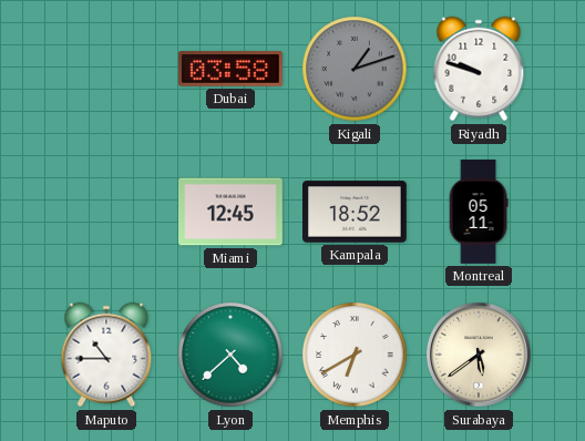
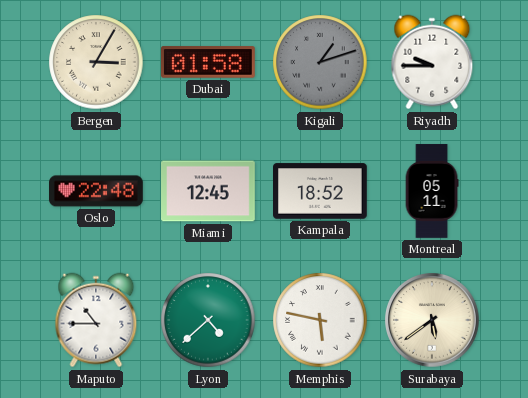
Bergen: none -> 3:05
Dubai: 03:58 -> 01:58
Riyadh: 9:48 -> 9:45
Oslo: none -> 22:48
Memphis: 6:40 -> 5:47
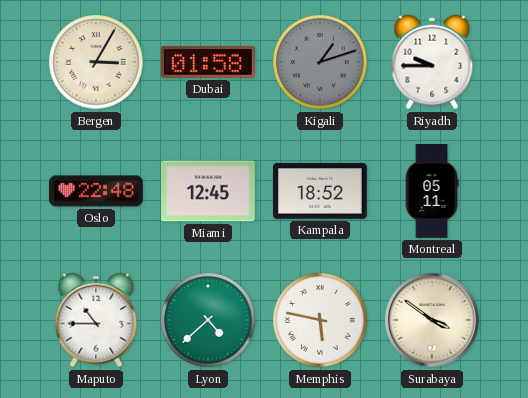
Surabaya: 5:39 -> 3:51
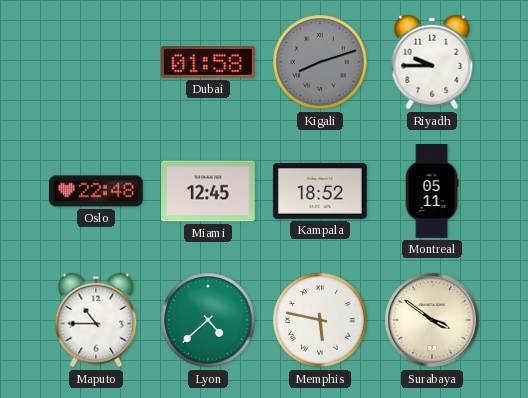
Bergen: 3:05 -> none
Kigali: 1:12 -> 8:12
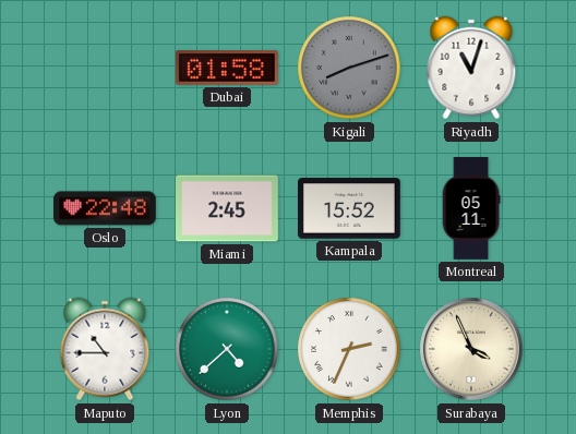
Riyadh: 9:45 -> 11:03
Miami: 12:45 -> 2:45
Kampala: 18:52 -> 15:52
Memphis: 5:47 -> 2:34
Surabaya: 3:51 -> 3:56
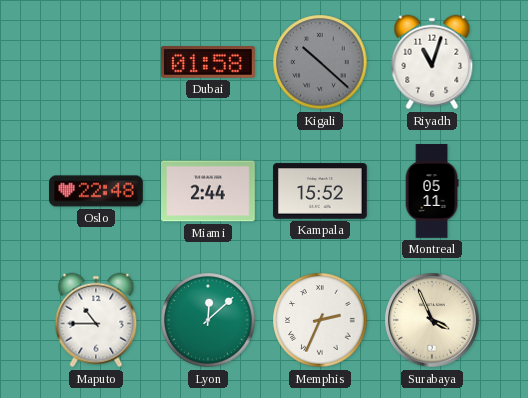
Kigali: 8:12 -> 10:22
Miami: 2:45 -> 2:44
Lyon: 4:38 -> 12:08
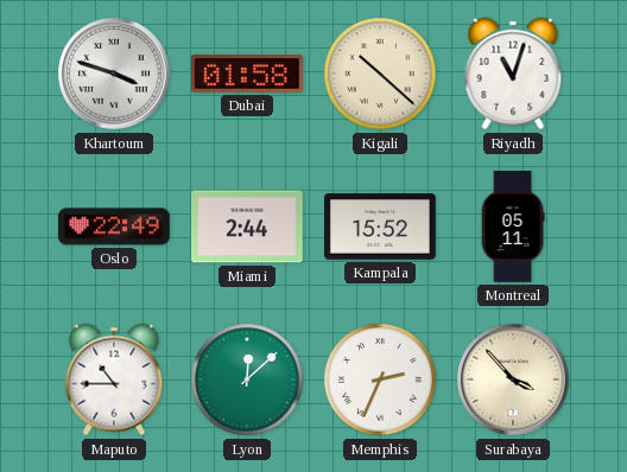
Khartoum: none -> 3:48
Kigali dial: grey -> cream
Oslo: 22:48 -> 22:49
Surabaya: 3:56 -> 3:53
